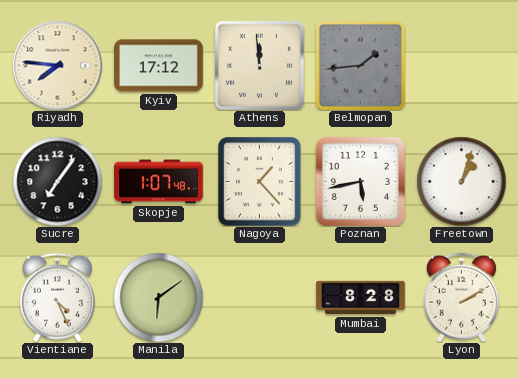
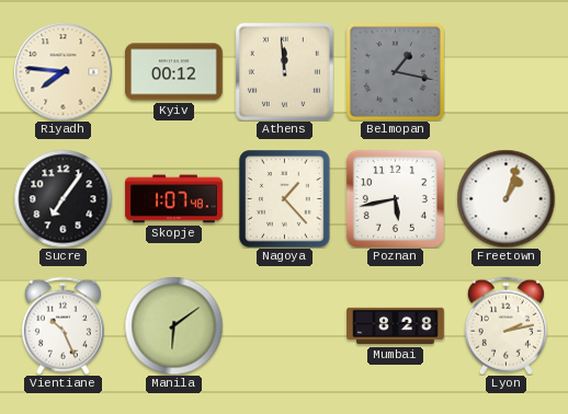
Kyiv: 17:12 -> 00:12
Belmopan: 1:44 -> 1:17
Vientiane: 4:26 -> 10:26
Lyon: 2:10 -> 2:13
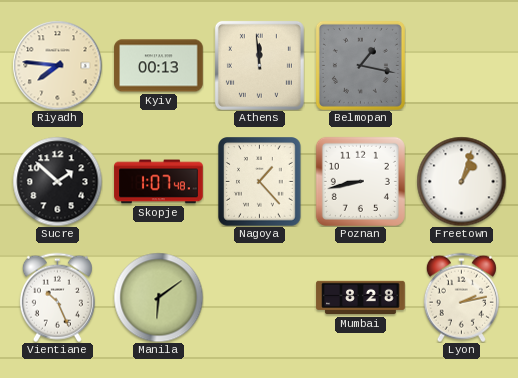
Kyiv: 00:12 -> 00:13
Sucre: 7:06 -> 1:52
Poznan: 5:43 -> 8:43
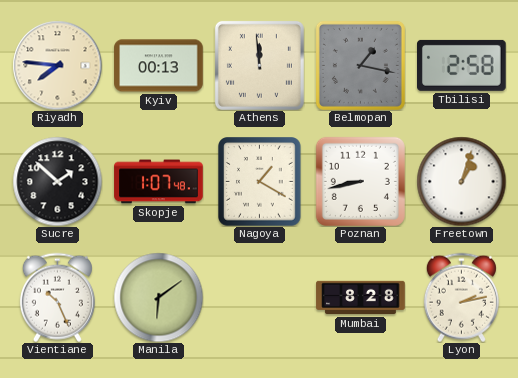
Tbilisi: none -> 2:58
Nagoya: 1:23 -> 1:20
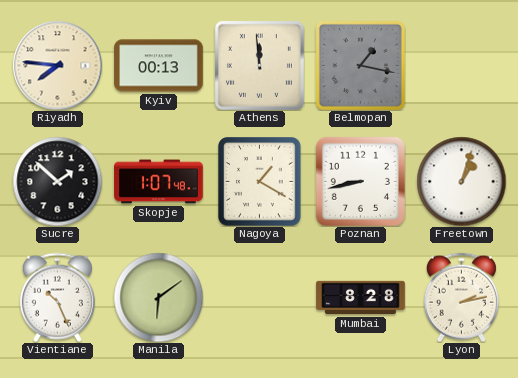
Tbilisi: 2:58 -> none
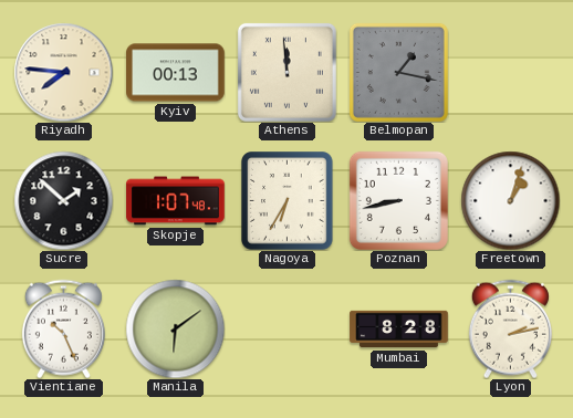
Nagoya: 1:20 -> 6:35
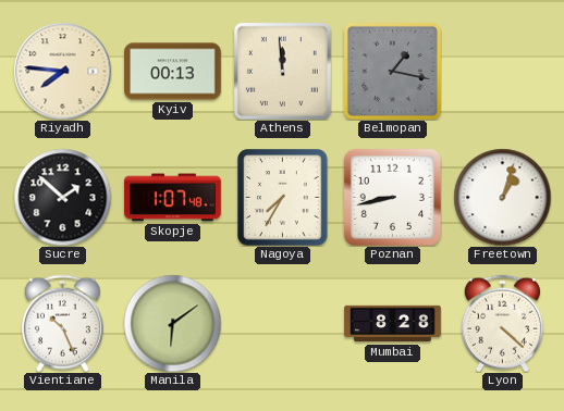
Nagoya: 6:35 -> 7:35
Lyon: 2:13 -> 4:22
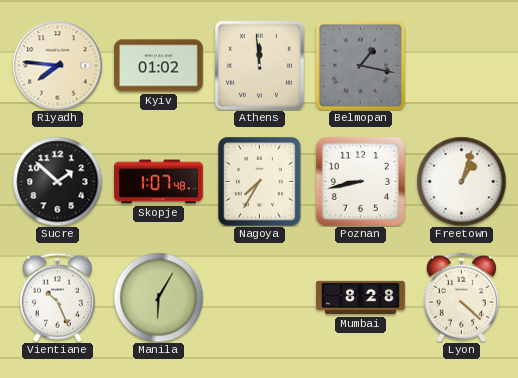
Kyiv: 00:13 -> 01:02
Manila: 6:09 -> 6:05
